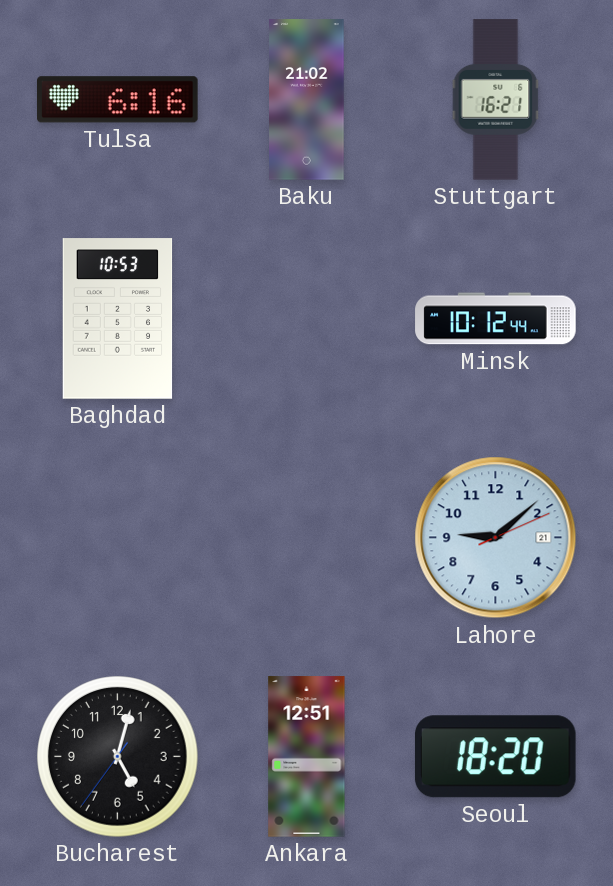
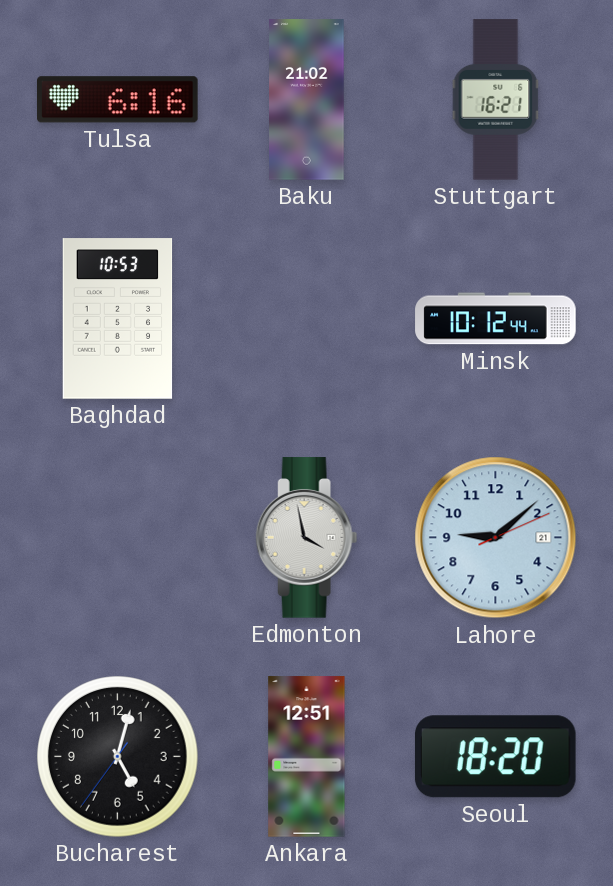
Edmonton: none -> 3:58
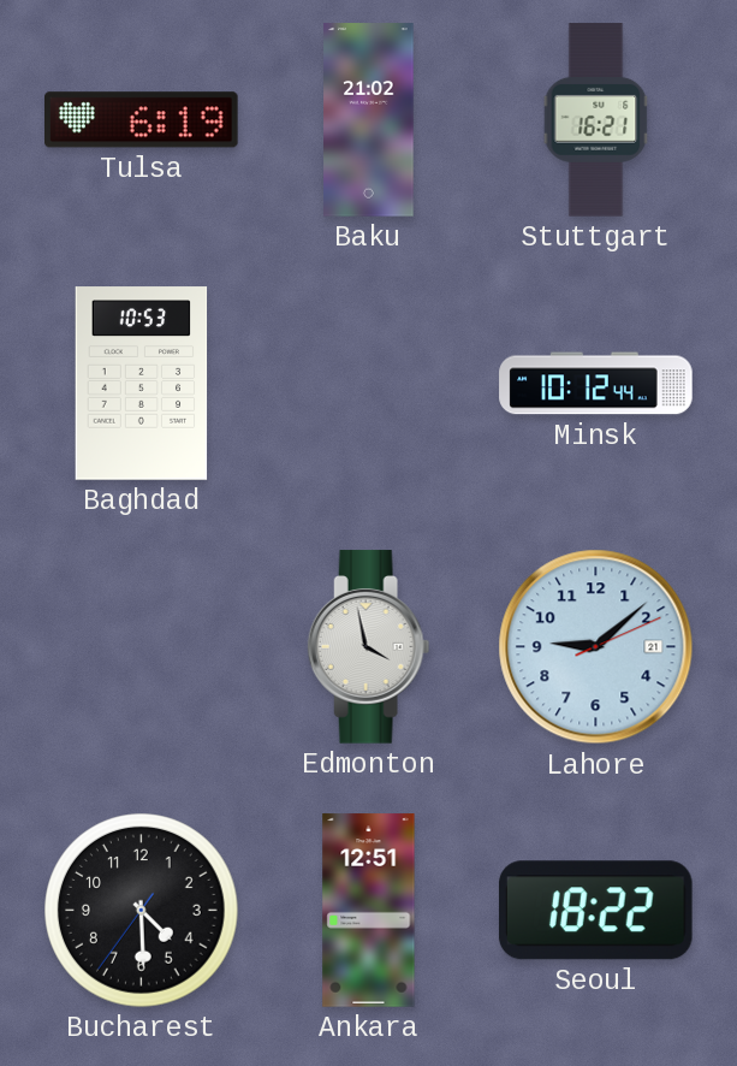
Tulsa: 6:16 -> 6:19
Bucharest: 5:02 -> 4:29
Seoul: 18:20 -> 18:22
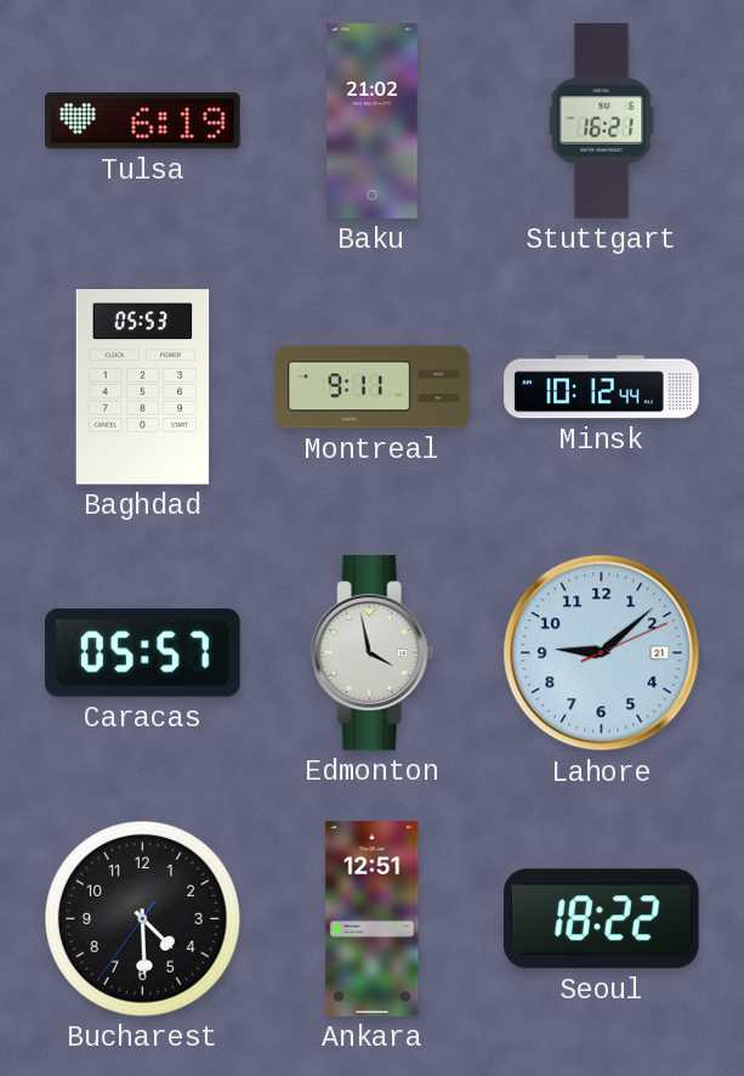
Baghdad: 10:53 -> 05:53
Montreal: none -> 9:11
Caracas: none -> 05:57
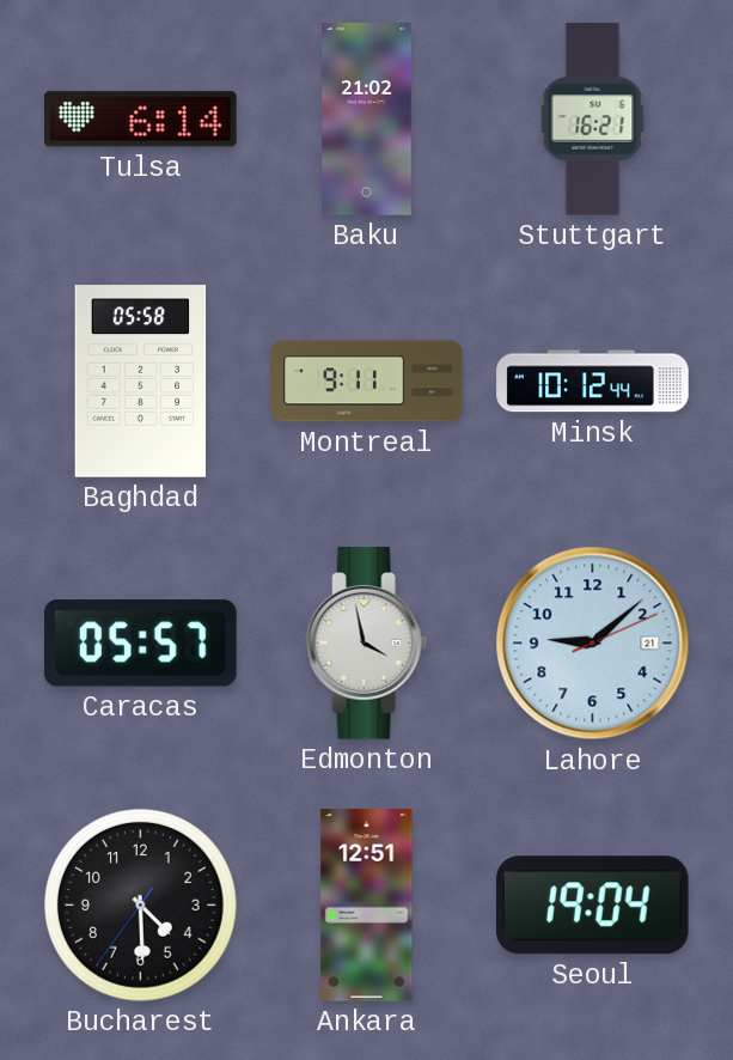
Tulsa: 6:19 -> 6:14
Baghdad: 05:53 -> 05:58
Seoul: 18:22 -> 19:04
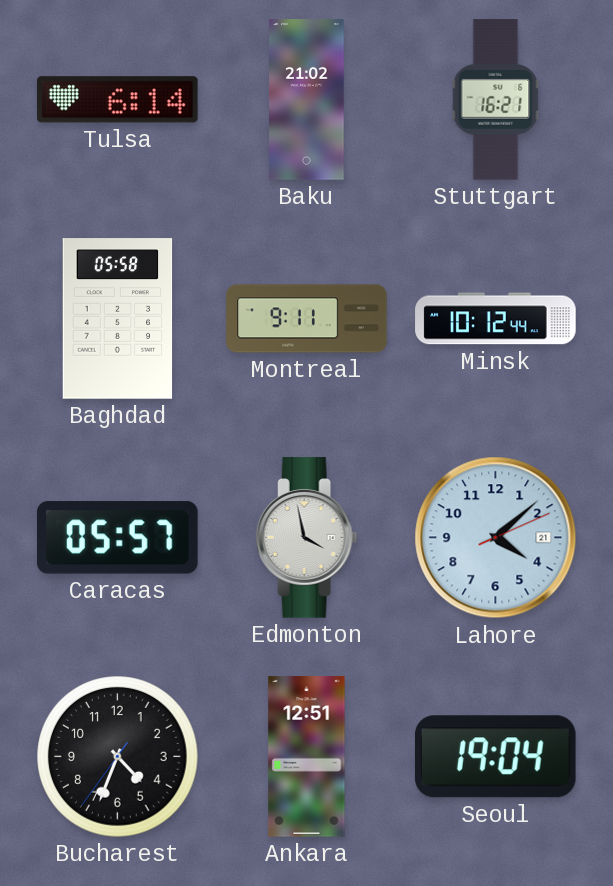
Lahore: 9:08 -> 4:08
Bucharest: 4:29 -> 4:33
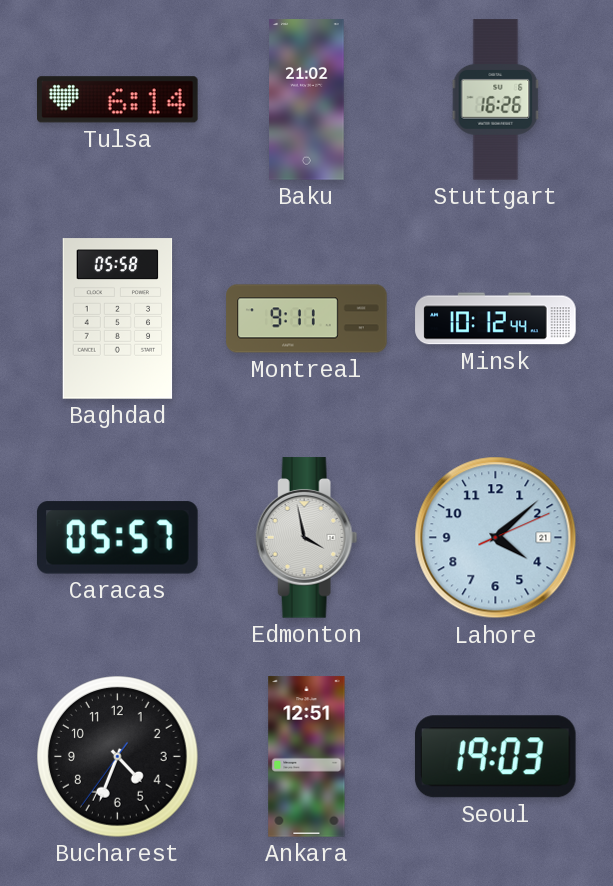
Stuttgart: 16:21 -> 16:26
Seoul: 19:04 -> 19:03
